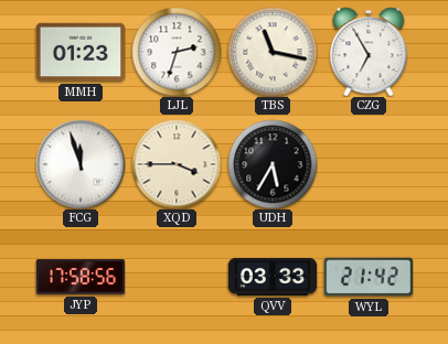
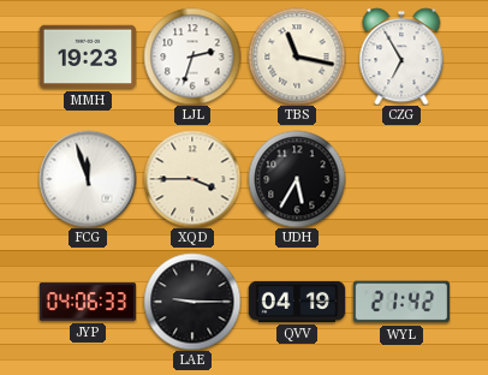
MMH: 01:23 -> 19:23
JYP: 17:58 -> 04:06
LAE: none -> 9:15
QVV: 03:33 -> 04:19
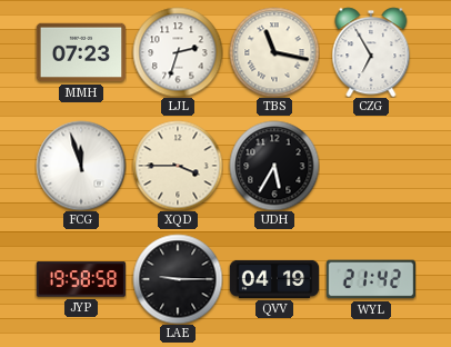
MMH: 19:23 -> 07:23
JYP: 04:06 -> 19:58
